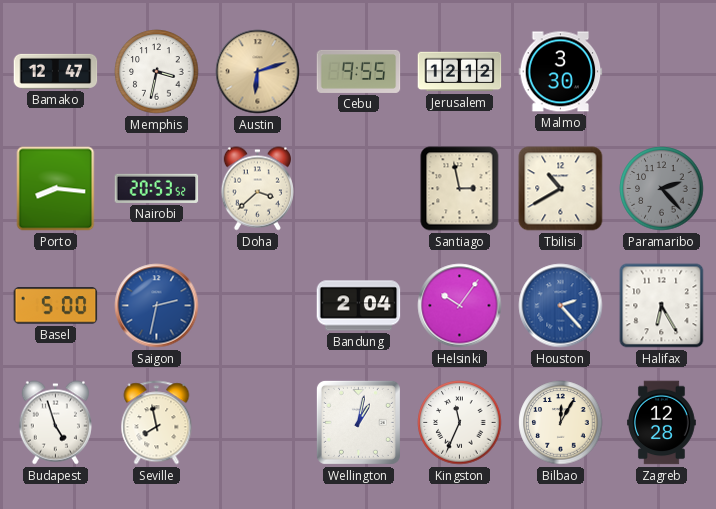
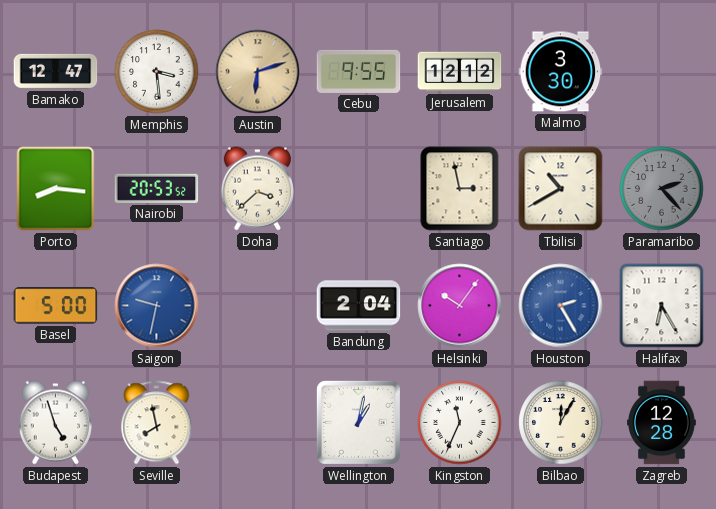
Memphis: 3:32 -> 3:29
Saigon: 2:32 -> 9:32
Houston: 2:23 -> 2:25
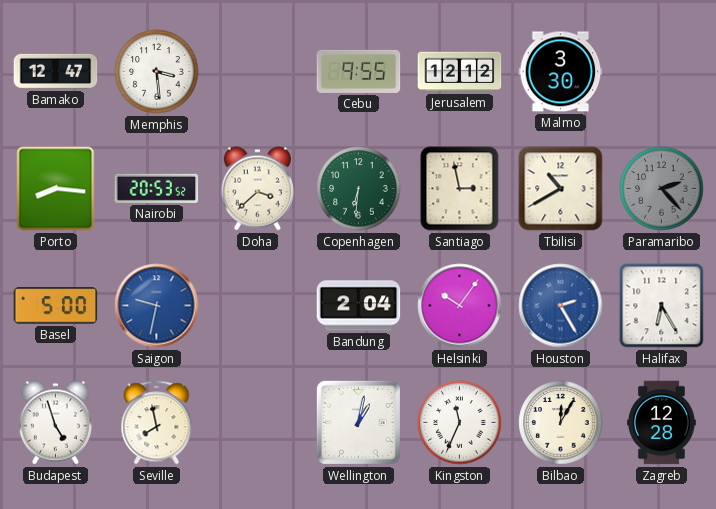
Austin: 6:12 -> none
Copenhagen: none -> 6:31
